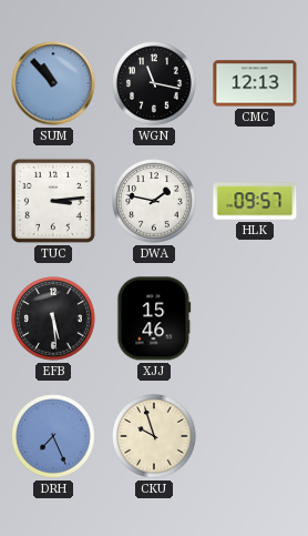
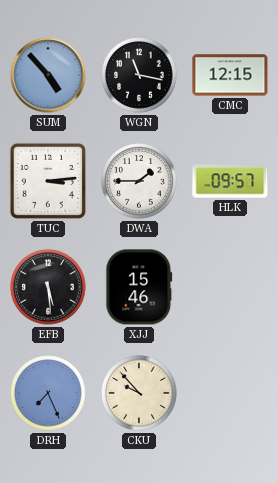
SUM: 10:53 -> 4:53
CMC: 12:13 -> 12:15
DWA: 1:47 -> 1:45
CKU: 9:57 -> 9:53
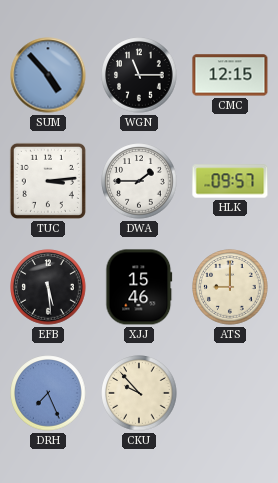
WGN: 11:17 -> 11:15
ATS: none -> 9:00
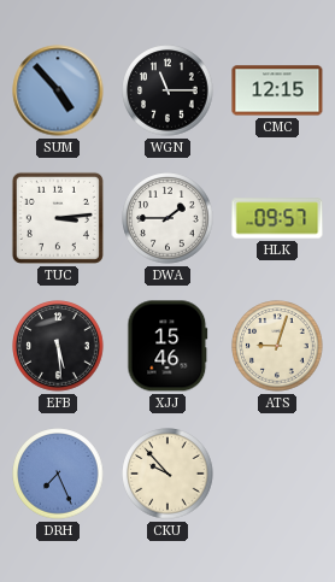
ATS: 9:00 -> 9:03
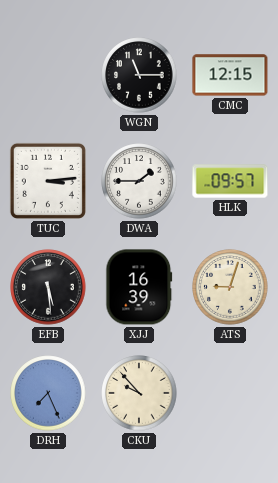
SUM: 4:53 -> none
XJJ: 15:46 -> 16:39
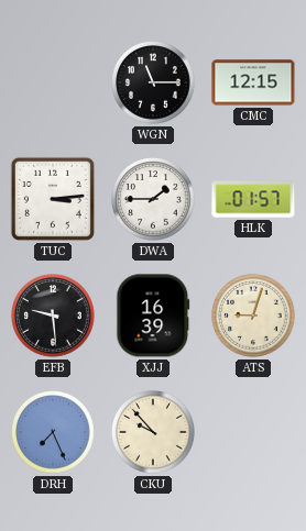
HLK: 09:57 -> 01:57
EFB: 5:29 -> 9:29
